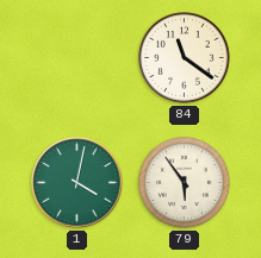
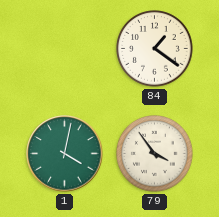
84: 11:21 -> 1:21
79: 5:54 -> 3:54
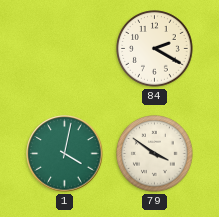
84: 1:21 -> 2:20
79: 3:54 -> 3:51
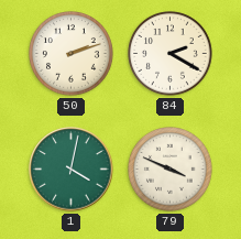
50: none -> 2:12
79: 3:51 -> 3:49
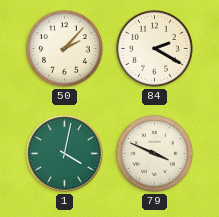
50: 2:12 -> 2:07
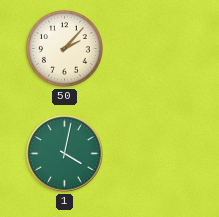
84: 2:20 -> none
79: 3:49 -> none
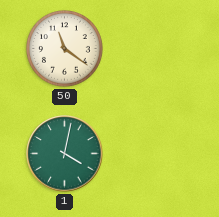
50: 2:07 -> 11:21
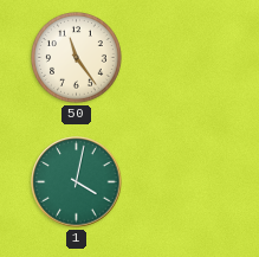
50: 11:21 -> 11:24
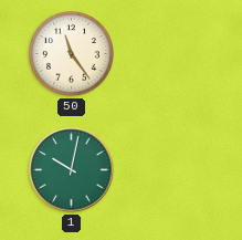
1: 4:02 -> 10:02
